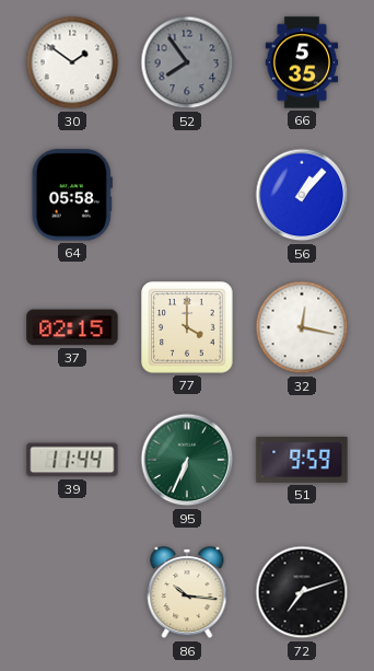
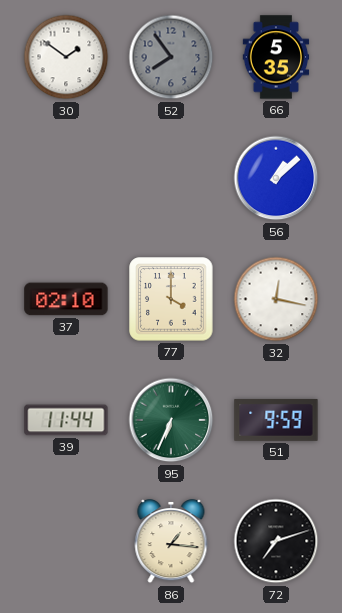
64: 05:58 -> none
56: 1:07 -> 1:08
37: 02:15 -> 02:10
86: 10:16 -> 1:16
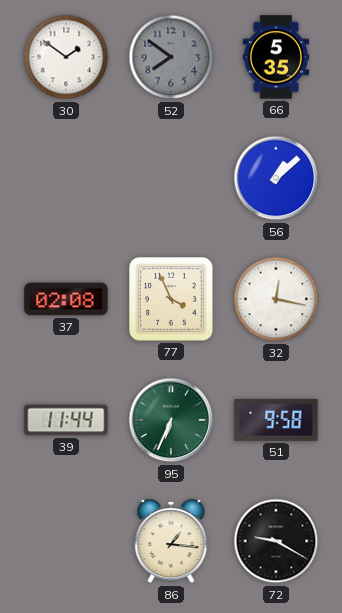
52: 7:54 -> 7:51
37: 02:10 -> 02:08
77: 4:00 -> 3:56
51: 9:59 -> 9:58
72: 7:12 -> 9:20
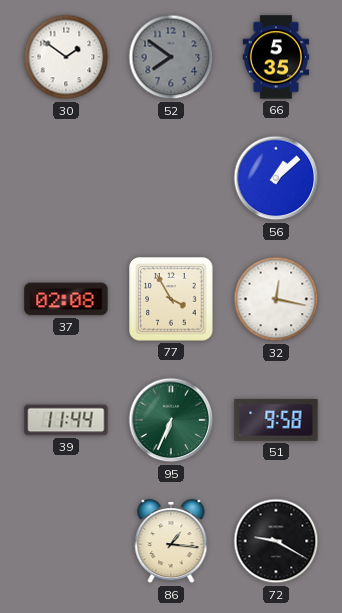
77: 3:56 -> 3:55
